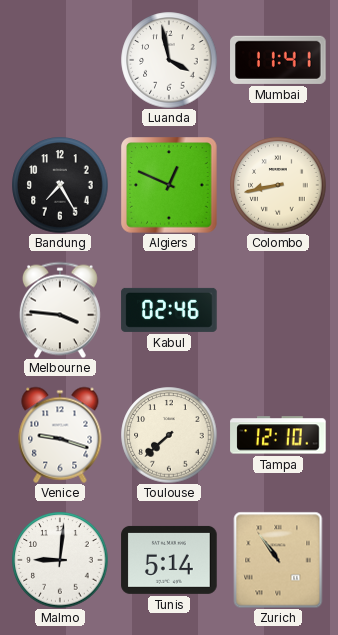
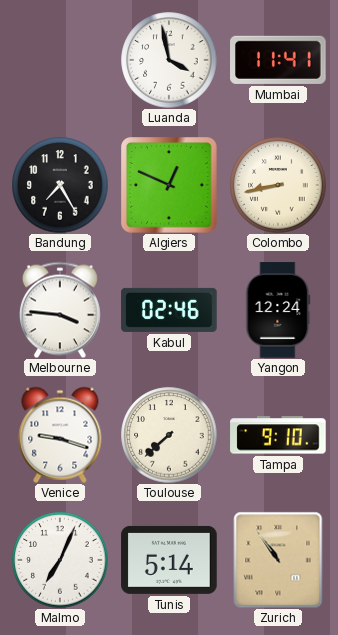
Yangon: none -> 12:24
Tampa: 12:10 -> 9:10
Malmo: 9:01 -> 7:04
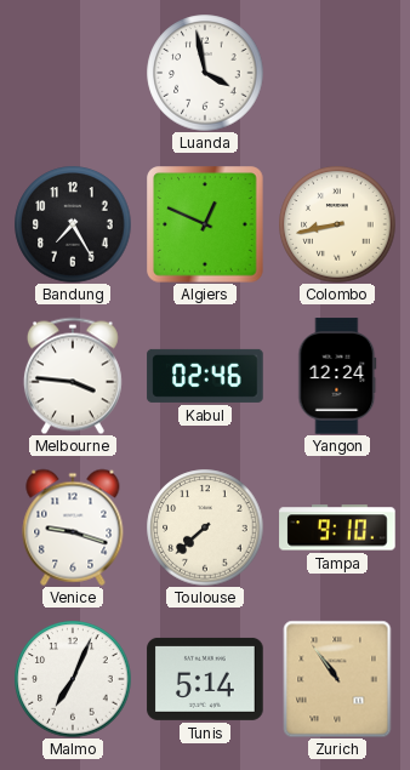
Mumbai: 11:41 -> none
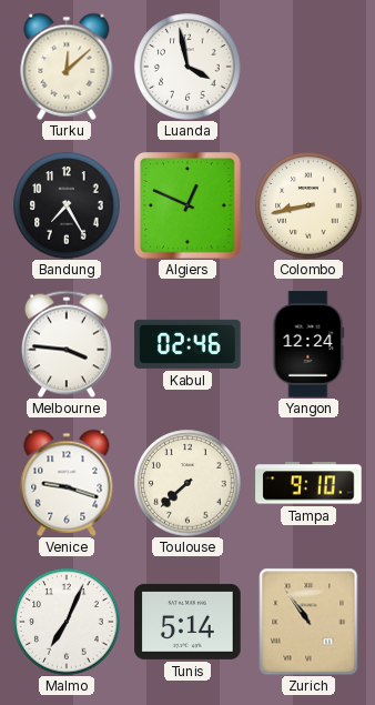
Turku: none -> 12:08
